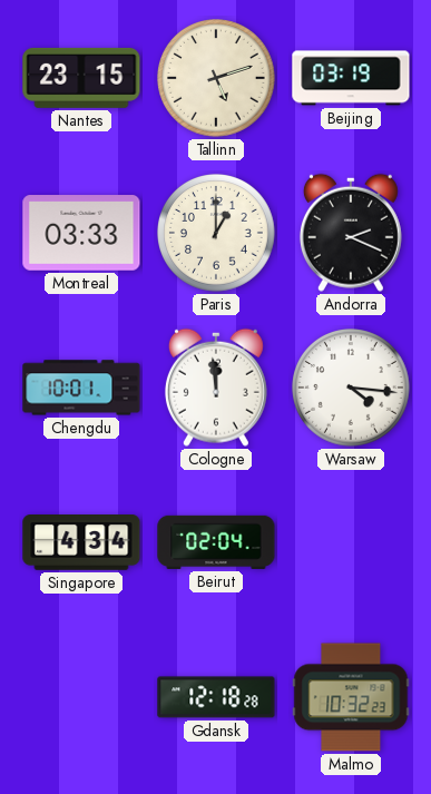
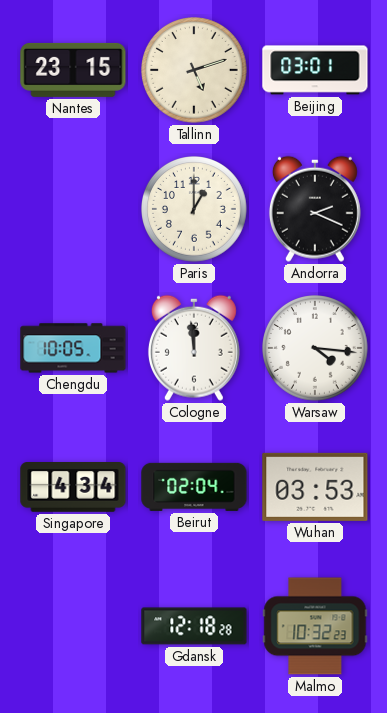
Beijing: 03:19 -> 03:01
Montreal: 03:33 -> none
Chengdu: 10:01 -> 10:05
Wuhan: none -> 03:53
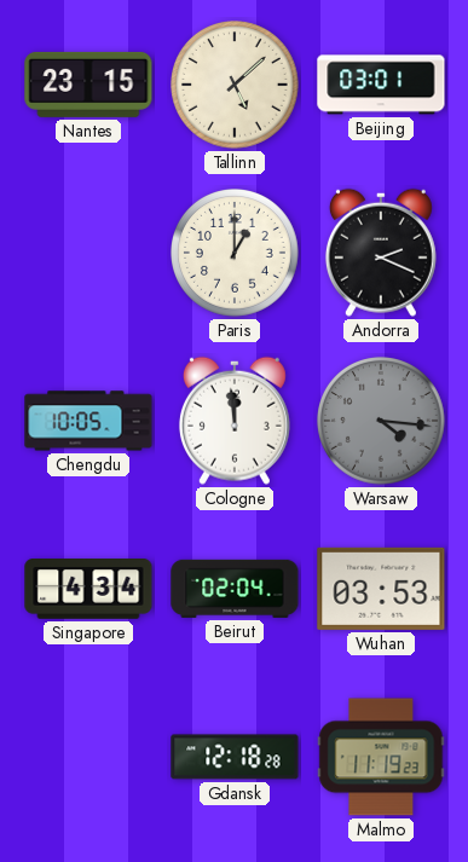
Tallinn: 5:12 -> 5:08
Warsaw dial: white -> grey
Malmo: 10:32 -> 11:19
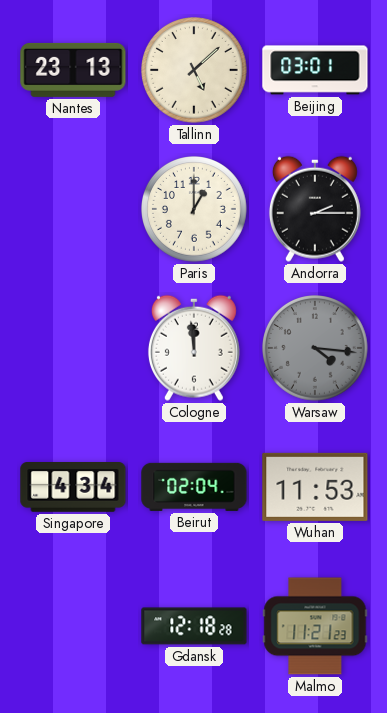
Nantes: 23:15 -> 23:13
Andorra: 2:19 -> 2:15
Chengdu: 10:05 -> none
Wuhan: 03:53 -> 11:53
Malmo: 11:19 -> 11:21
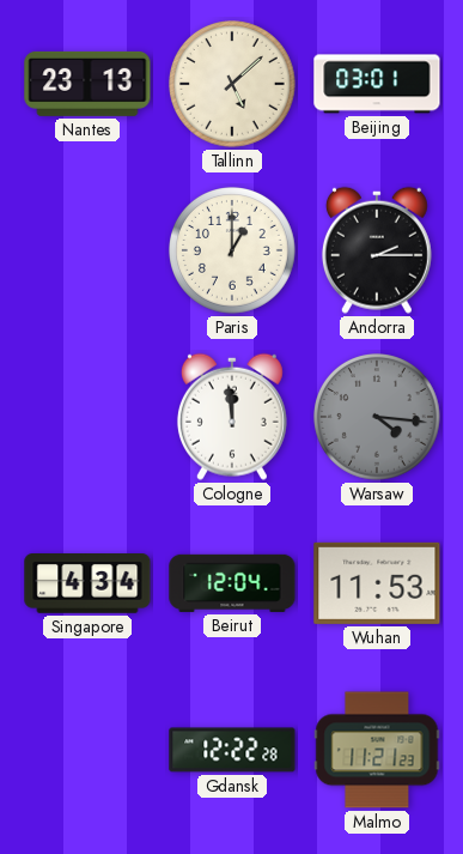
Beirut: 02:04 -> 12:04
Gdansk: 12:18 -> 12:22
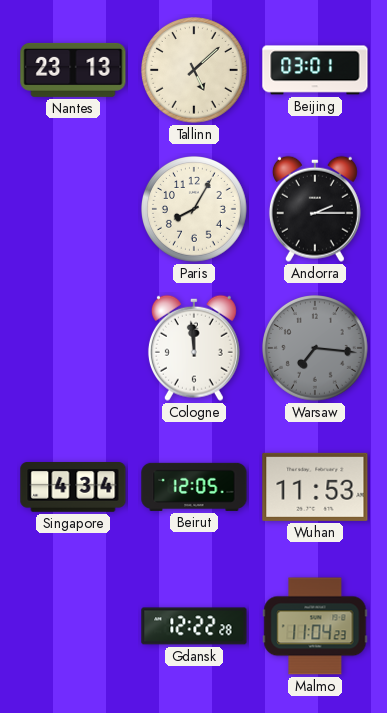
Paris: 1:00 -> 8:05
Warsaw: 4:16 -> 7:16
Beirut: 12:04 -> 12:05
Malmo: 11:21 -> 11:04
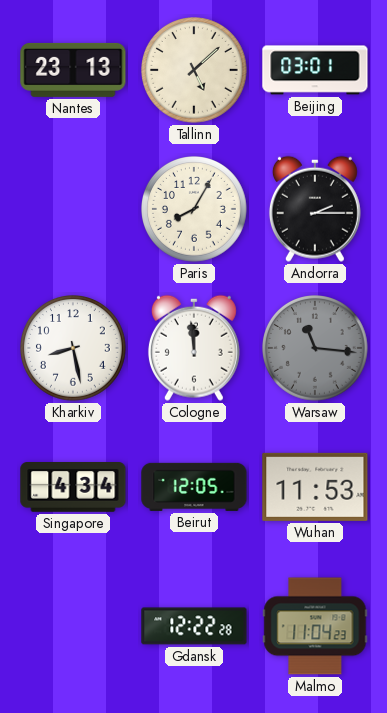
Kharkiv: none -> 8:28
Warsaw: 7:16 -> 11:16
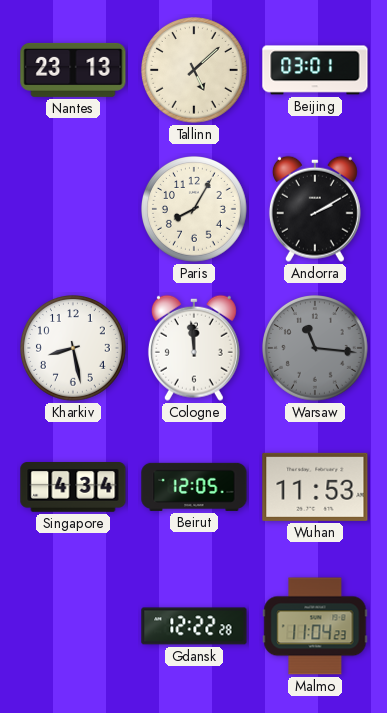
Andorra: 2:15 -> 2:10
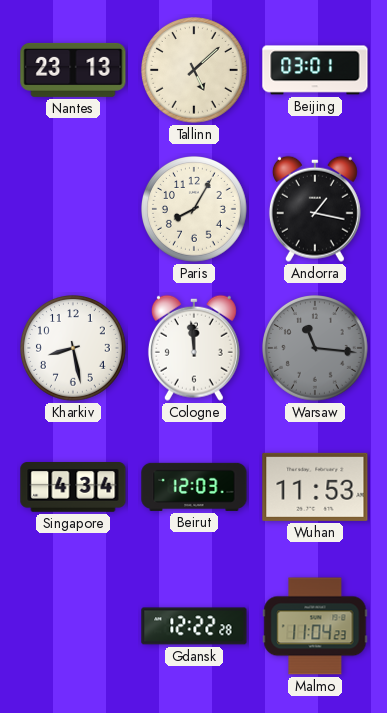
Andorra: 2:10 -> 1:17
Beirut: 12:05 -> 12:03
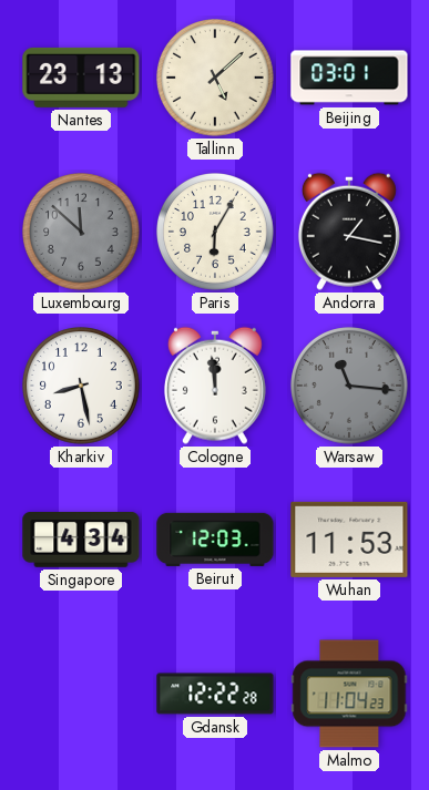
Luxembourg: none -> 11:52
Paris: 8:05 -> 6:05
